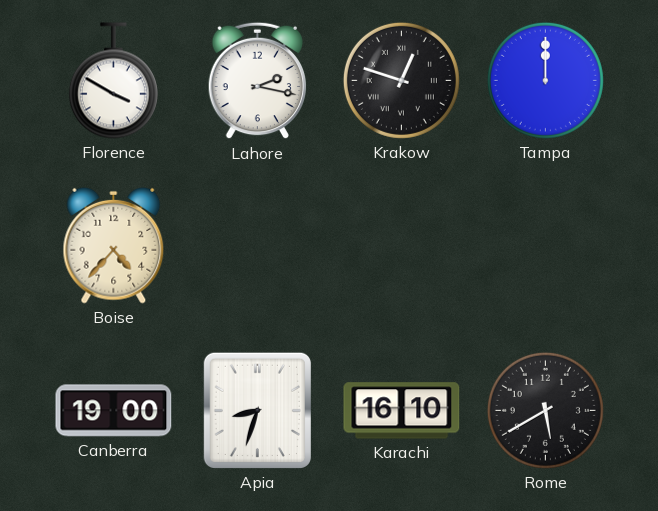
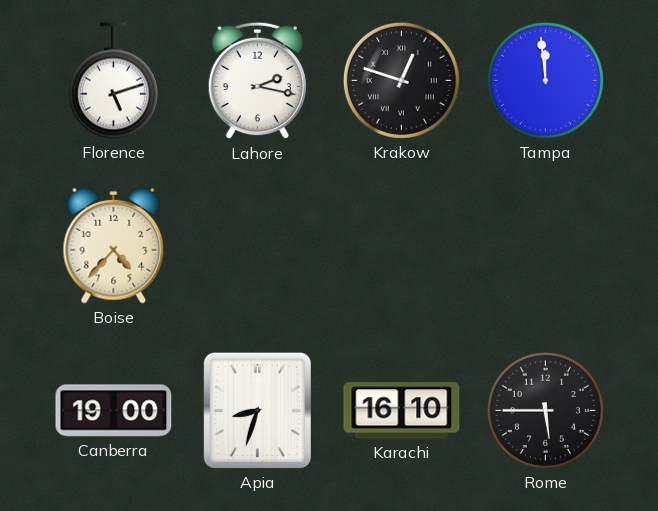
Florence: 3:50 -> 5:12
Tampa: 12:00 -> 11:59
Rome: 5:40 -> 5:45
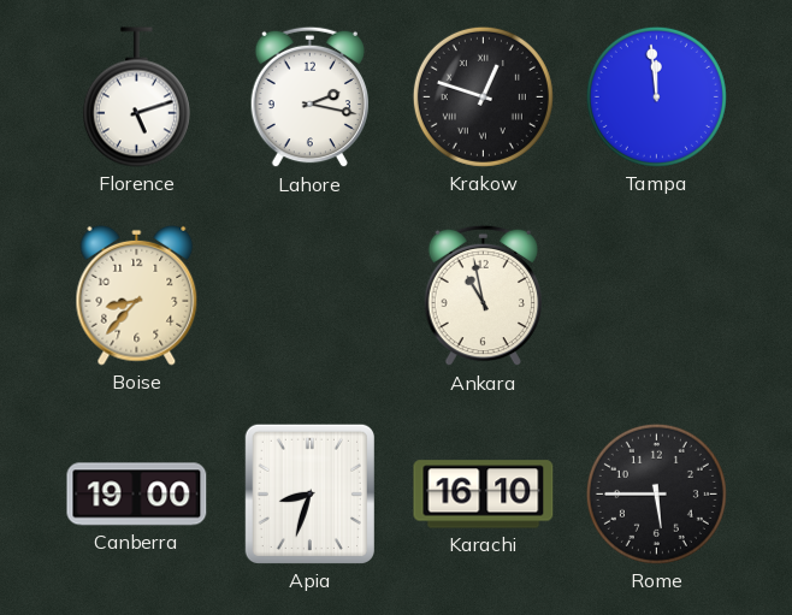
Boise: 4:37 -> 8:37
Ankara: none -> 10:58
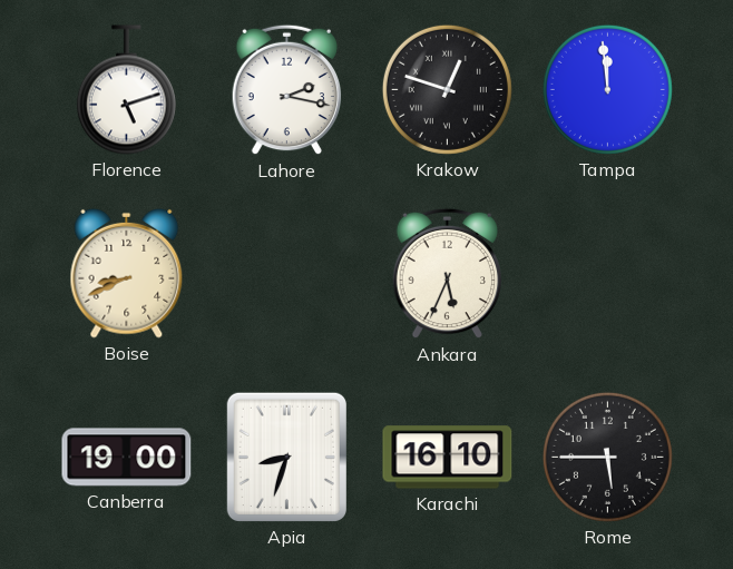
Boise: 8:37 -> 8:41
Ankara: 10:58 -> 5:34
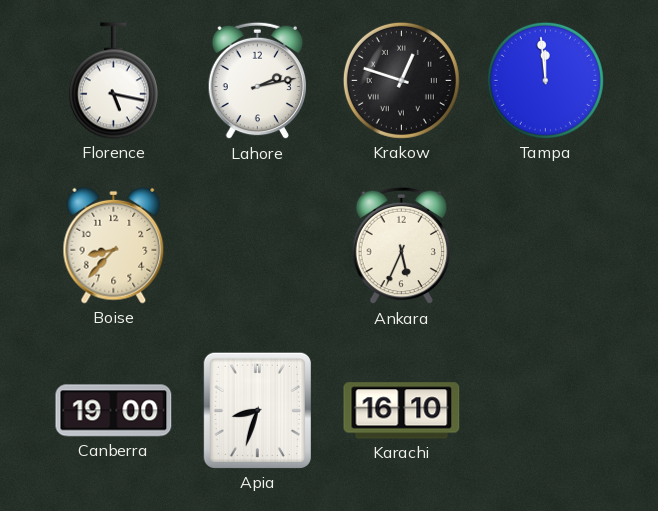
Florence: 5:12 -> 5:17
Lahore: 2:17 -> 2:13
Boise: 8:41 -> 8:37
Rome: 5:45 -> none
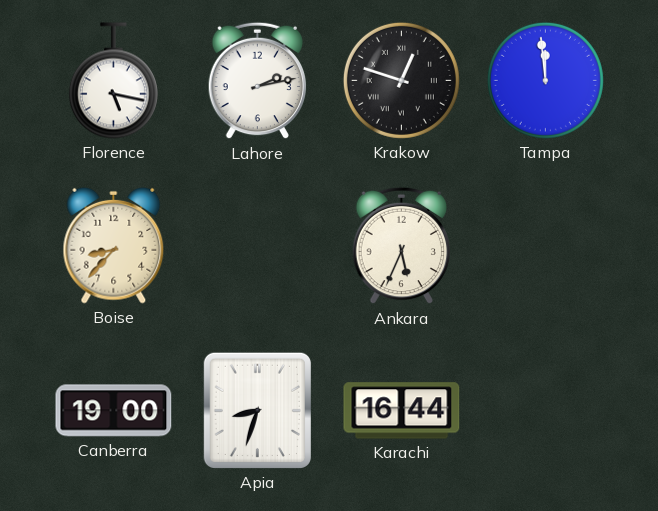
Karachi: 16:10 -> 16:44
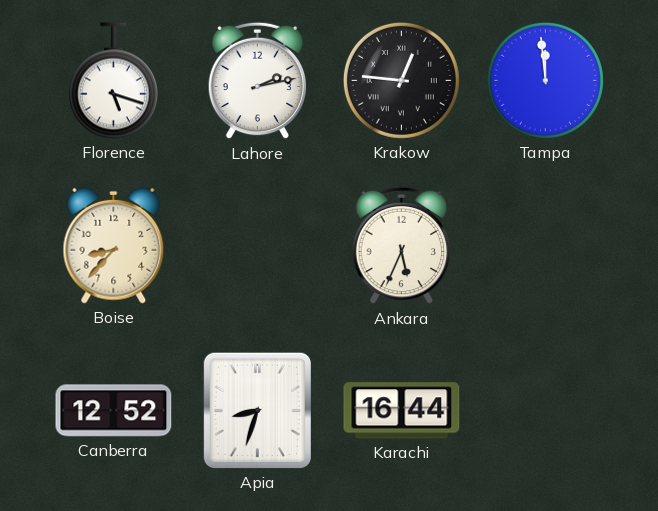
Florence: 5:17 -> 5:18
Krakow: 12:48 -> 12:46
Canberra: 19:00 -> 12:52
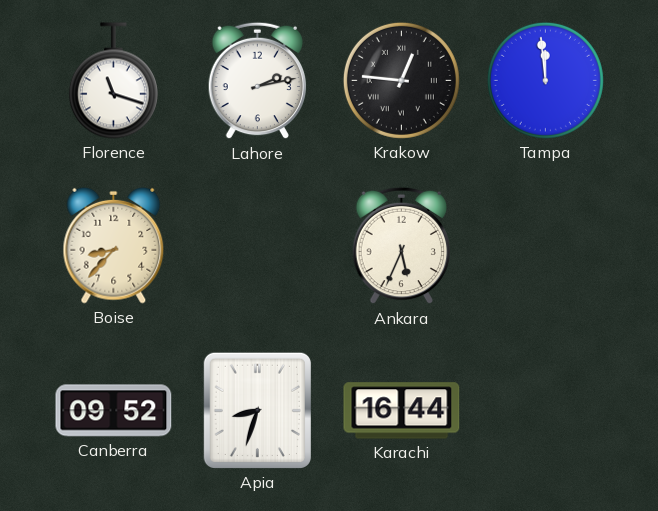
Florence: 5:18 -> 11:18
Canberra: 12:52 -> 09:52
